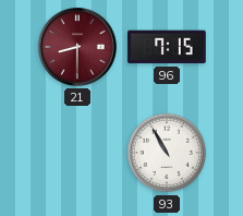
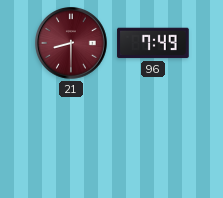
96: 7:15 -> 7:49
93: 10:55 -> none
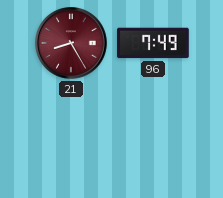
21: 8:30 -> 8:25
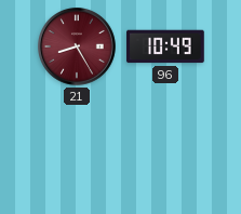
96: 7:49 -> 10:49
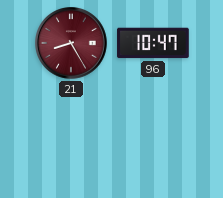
96: 10:49 -> 10:47
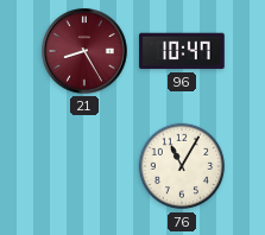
76: none -> 11:05
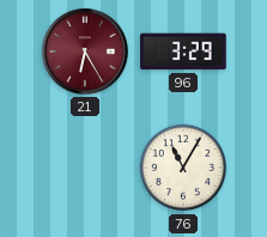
21: 8:25 -> 6:25
96: 10:47 -> 3:29
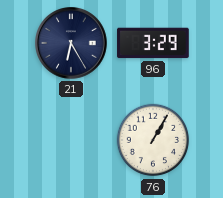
21 dial: burgundy -> navy
76: 11:05 -> 1:05
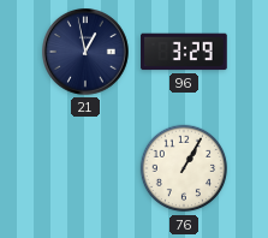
21: 6:25 -> 12:58
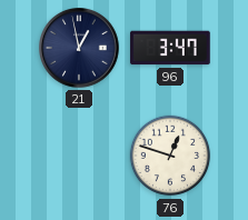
96: 3:29 -> 3:47
76: 1:05 -> 12:48
